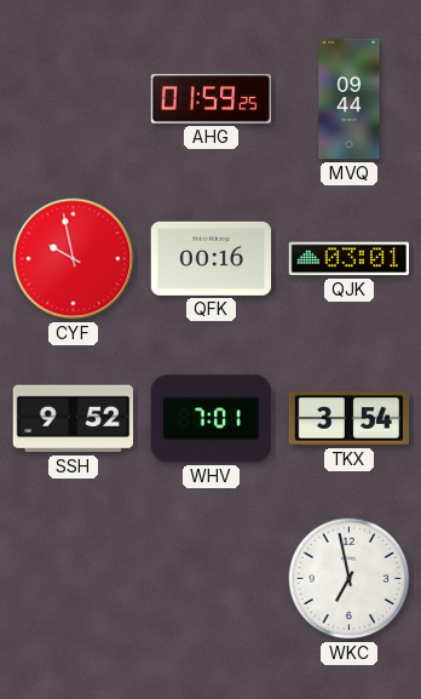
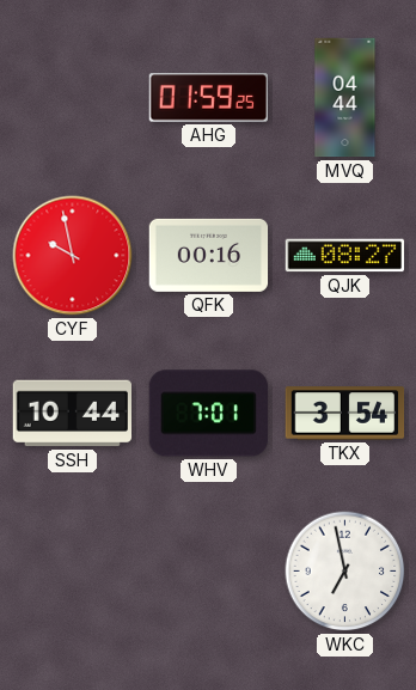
MVQ: 09:44 -> 04:44
QJK: 03:01 -> 08:27
SSH: 9:52 -> 10:44
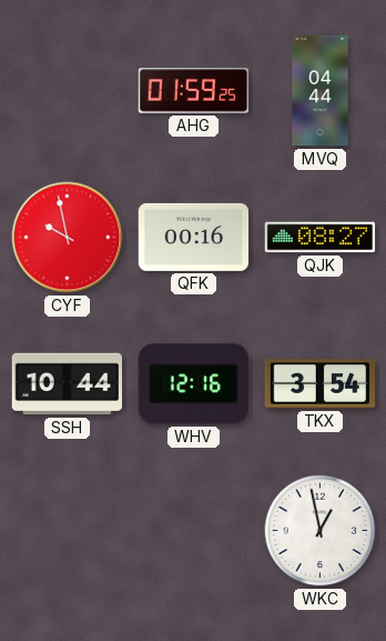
WHV: 7:01 -> 12:16
WKC: 6:58 -> 12:58
